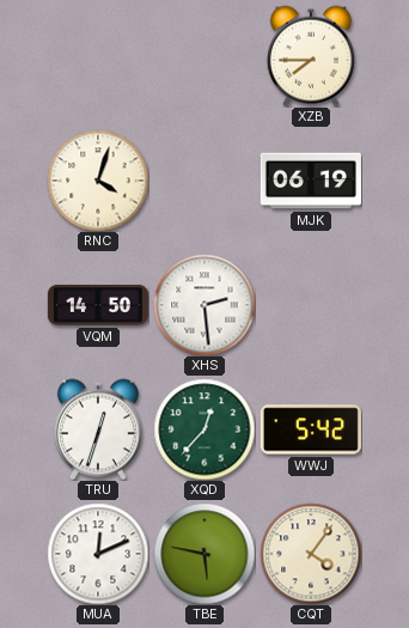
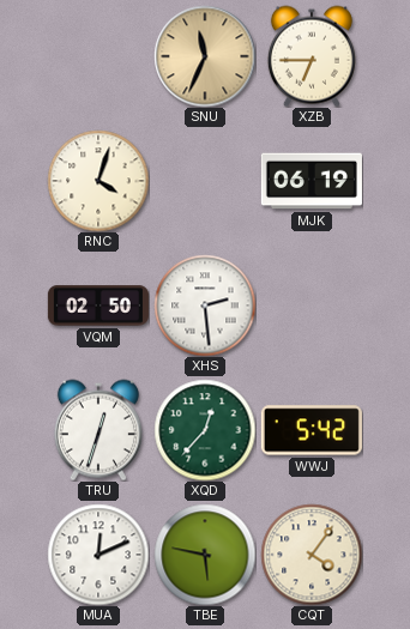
SNU: none -> 11:34
XZB: 7:45 -> 6:45
VQM: 14:50 -> 02:50
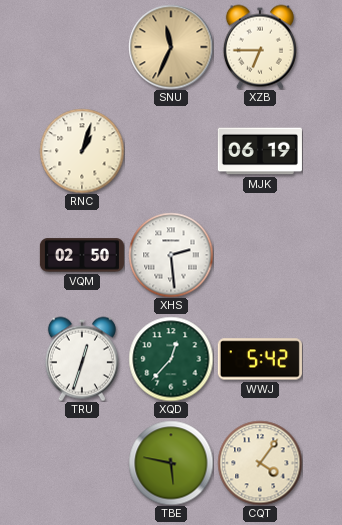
RNC: 4:03 -> 1:03
MUA: 12:11 -> none
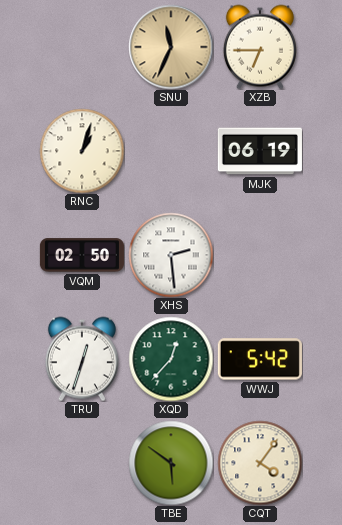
TBE: 5:47 -> 5:51
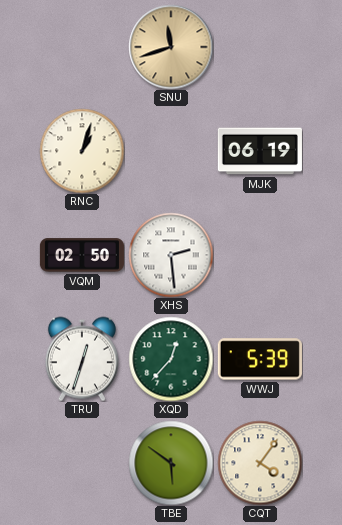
SNU: 11:34 -> 11:42
XZB: 6:45 -> none
WWJ: 5:42 -> 5:39
